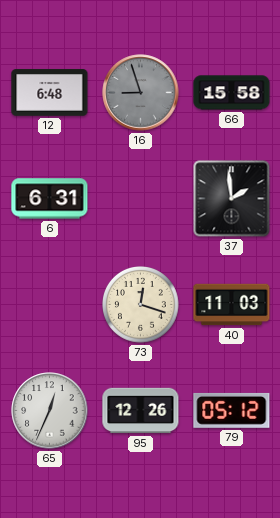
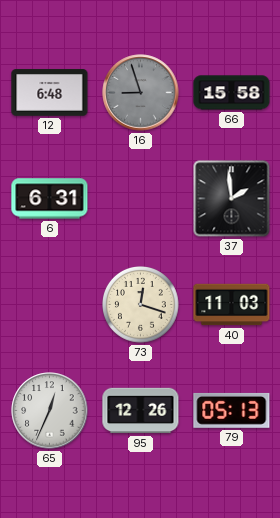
79: 05:12 -> 05:13
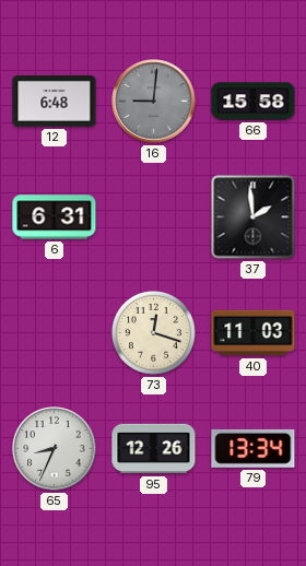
16: 8:57 -> 9:01
65: 12:34 -> 8:34
79: 05:13 -> 13:34
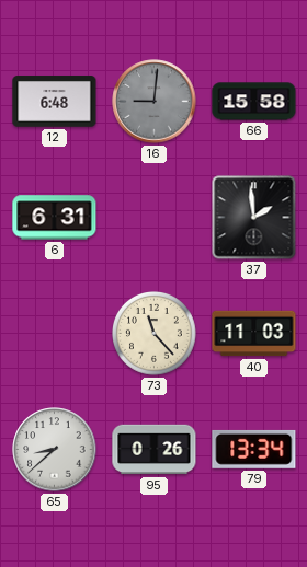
73: 12:18 -> 11:23
65: 8:34 -> 8:38
95: 12:26 -> 0:26
